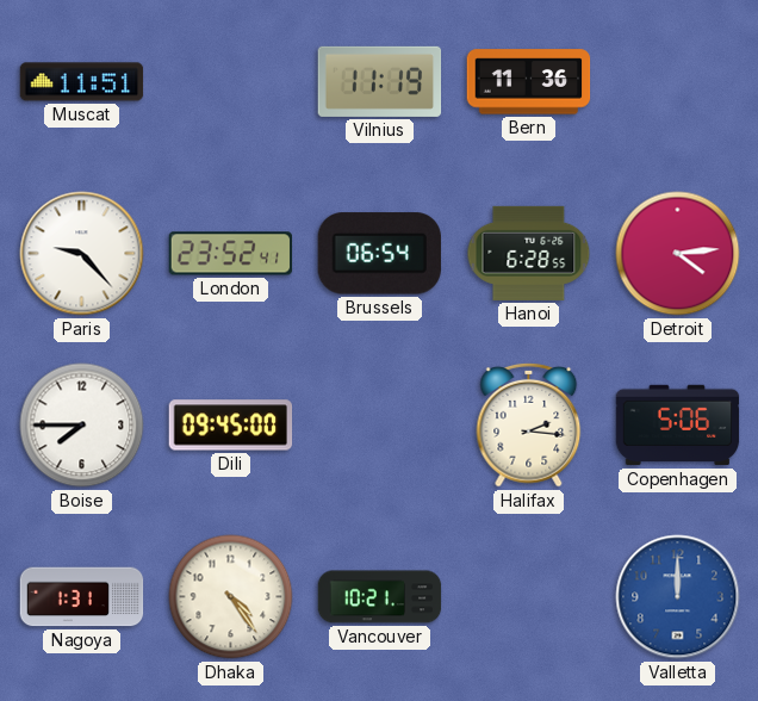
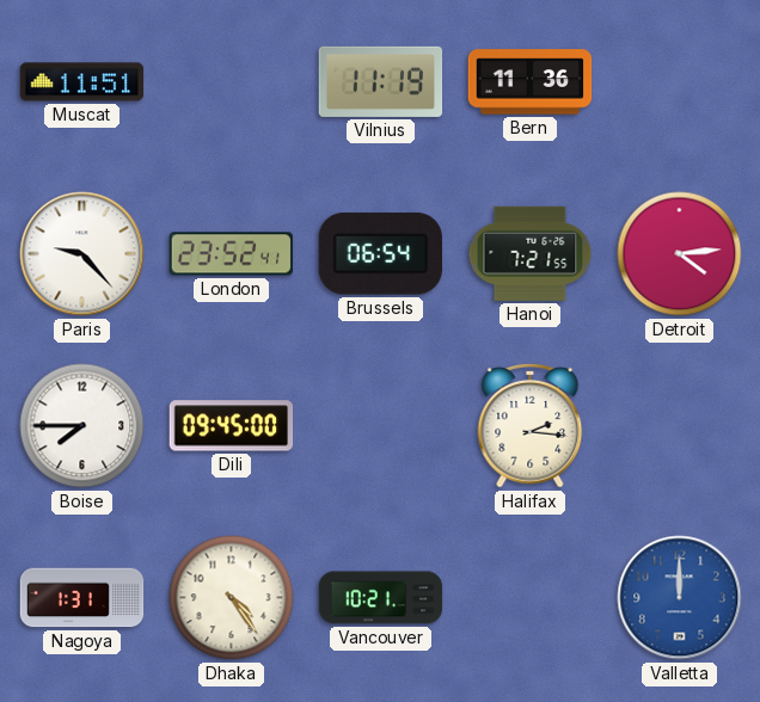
Hanoi: 6:28 -> 7:21
Copenhagen: 5:06 -> none
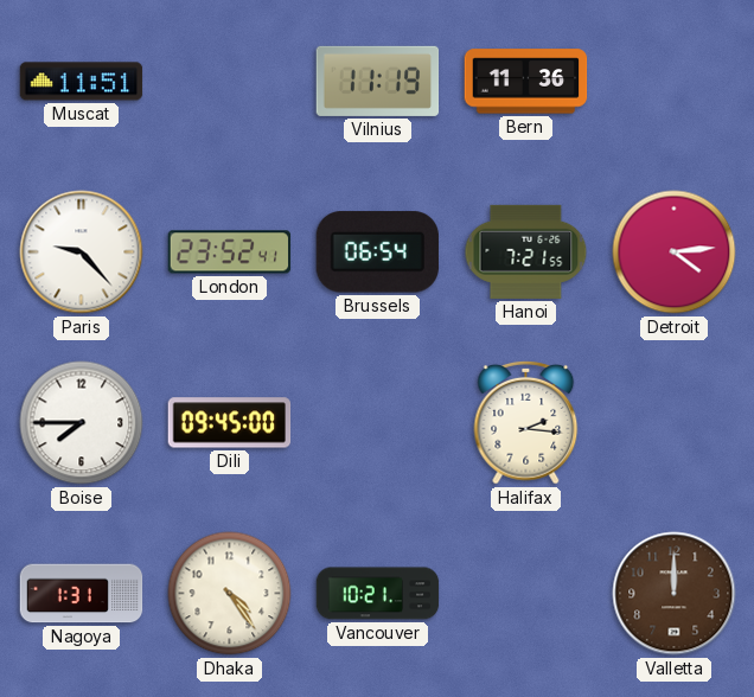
Valletta dial: blue -> brown
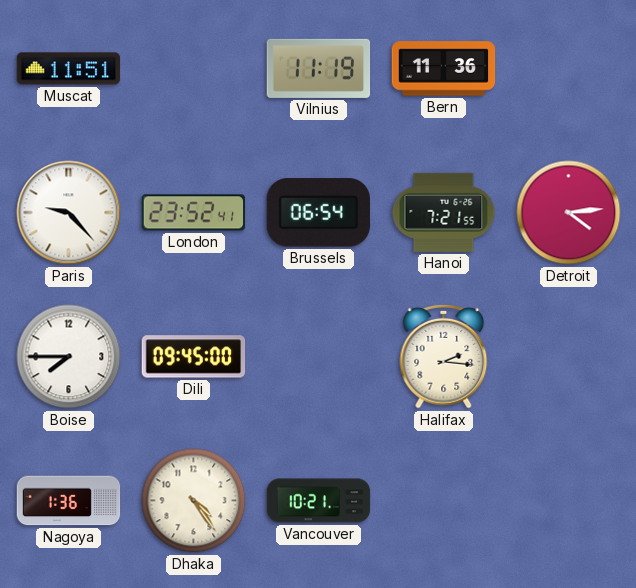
Nagoya: 1:31 -> 1:36
Valletta: 12:00 -> none
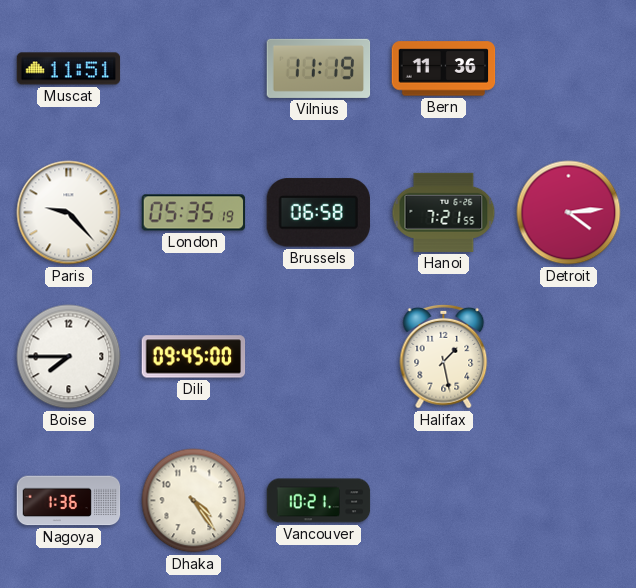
London: 23:52 -> 05:35
Brussels: 06:54 -> 06:58
Halifax: 2:16 -> 1:28
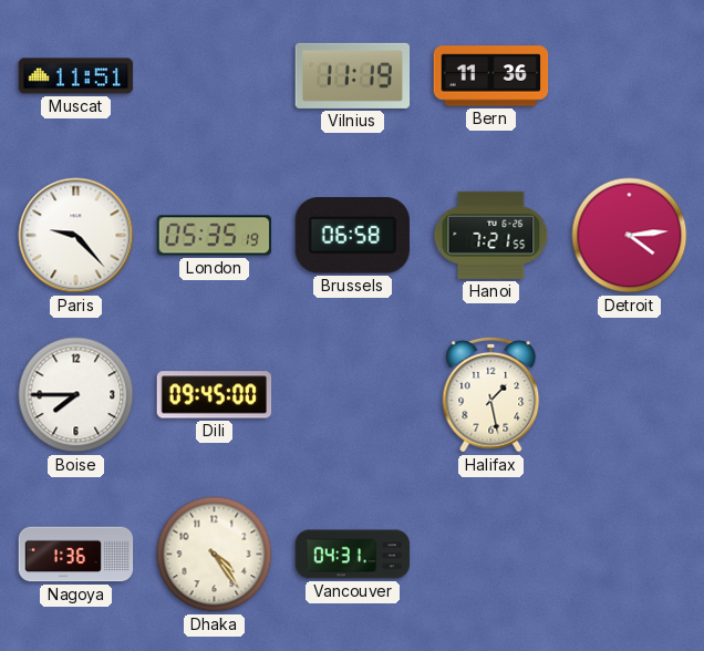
Vancouver: 10:21 -> 04:31
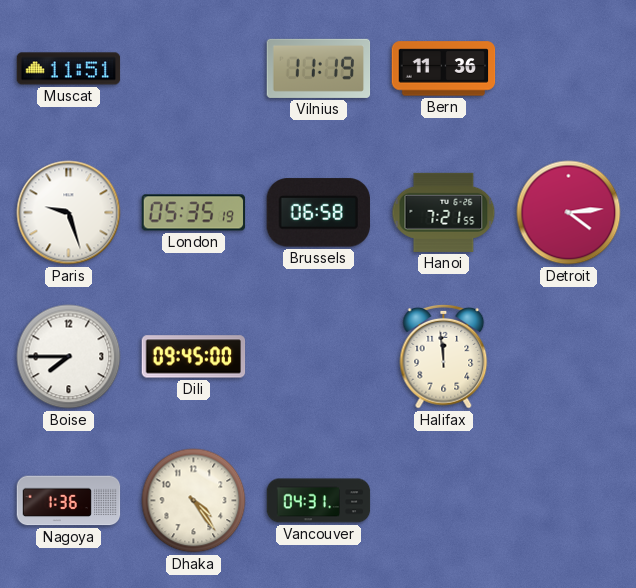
Paris: 9:23 -> 9:27
Halifax: 1:28 -> 11:59
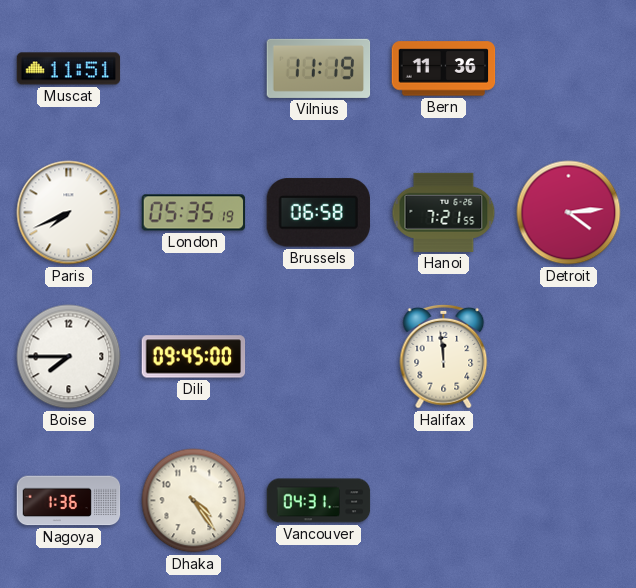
Paris: 9:27 -> 7:41
